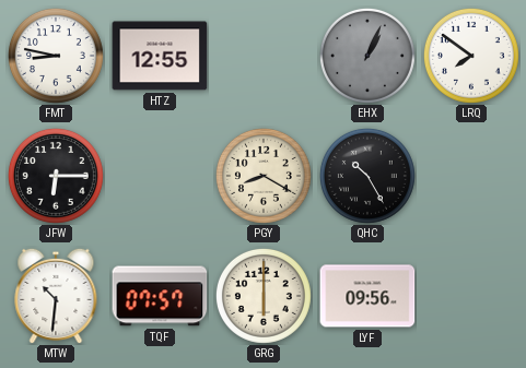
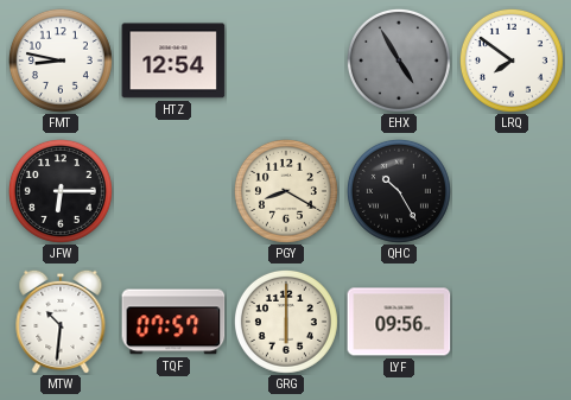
HTZ: 12:55 -> 12:54
EHX: 1:04 -> 4:55
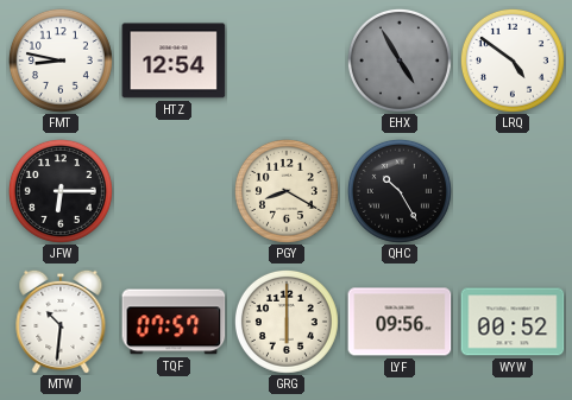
LRQ: 7:51 -> 4:51
WYW: none -> 00:52
